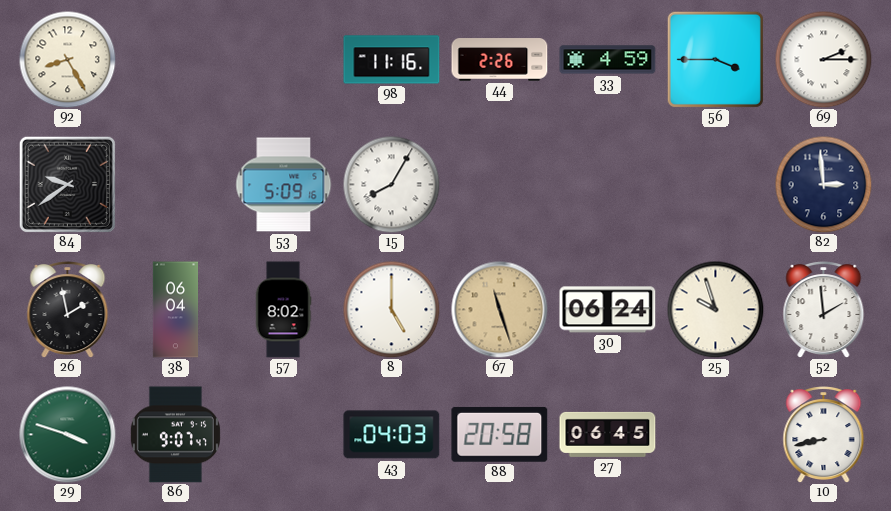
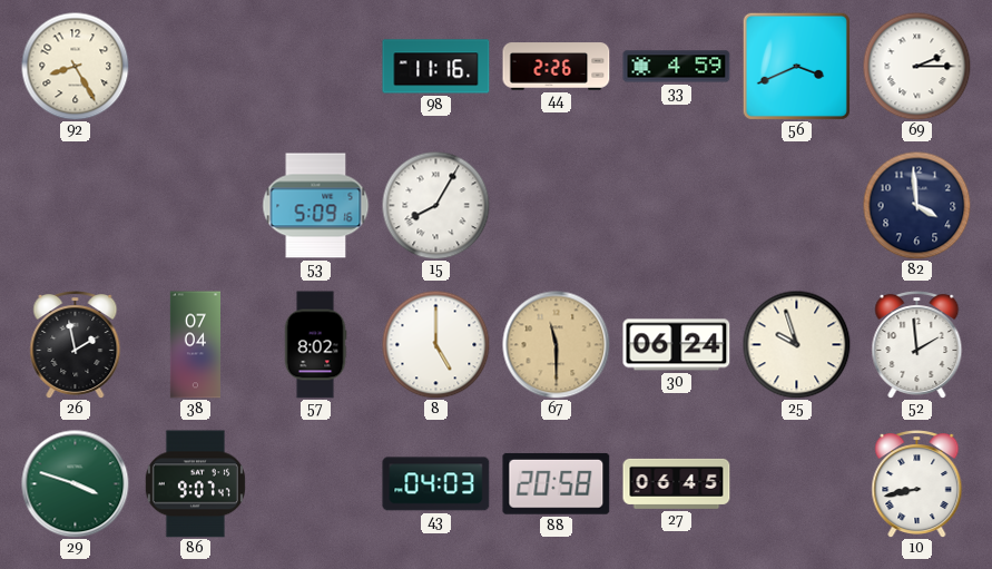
56: 3:45 -> 3:41
84: 9:39 -> none
82: 2:59 -> 3:59
38: 06:04 -> 07:04
67: 11:27 -> 11:30
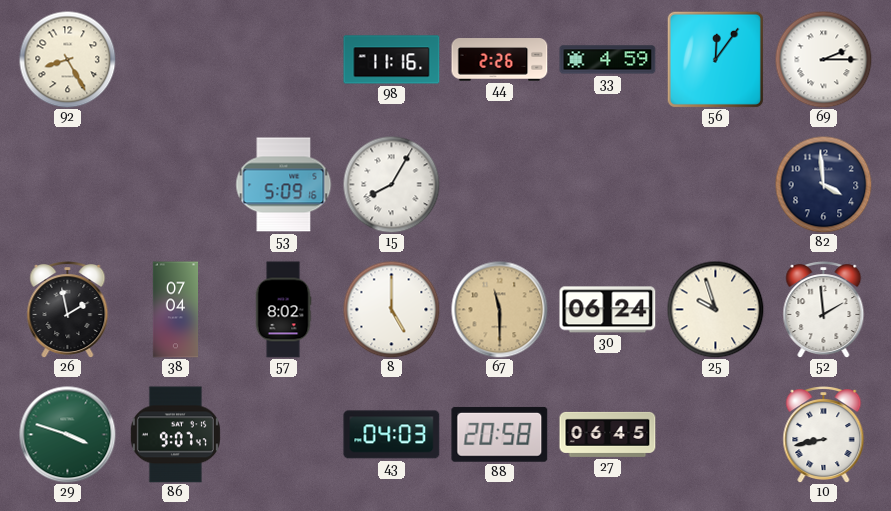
56: 3:41 -> 12:06
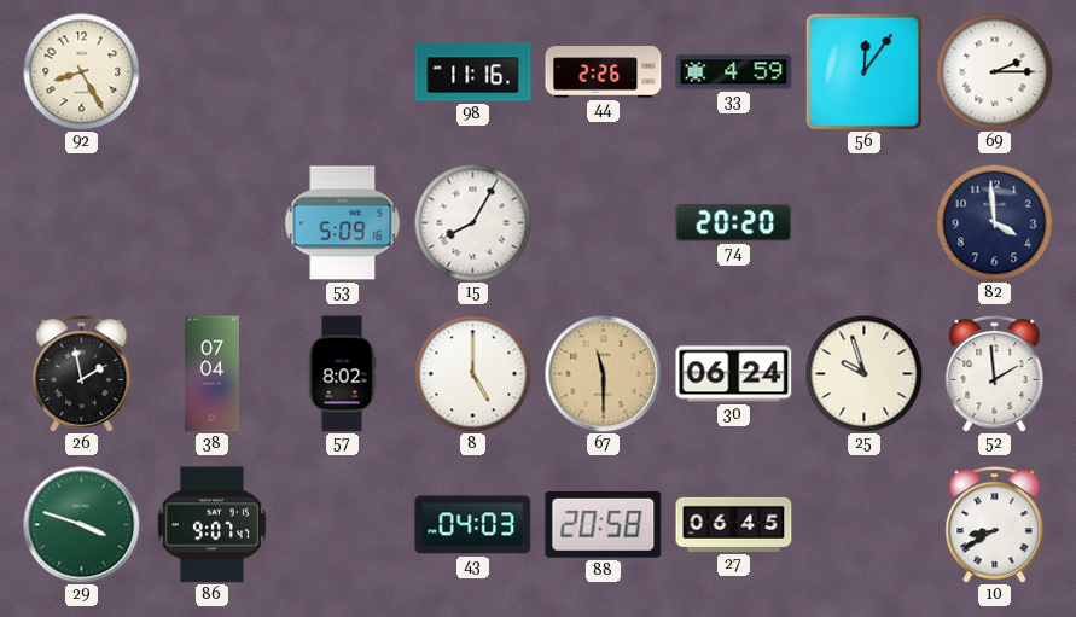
74: none -> 20:20
10: 8:43 -> 8:40
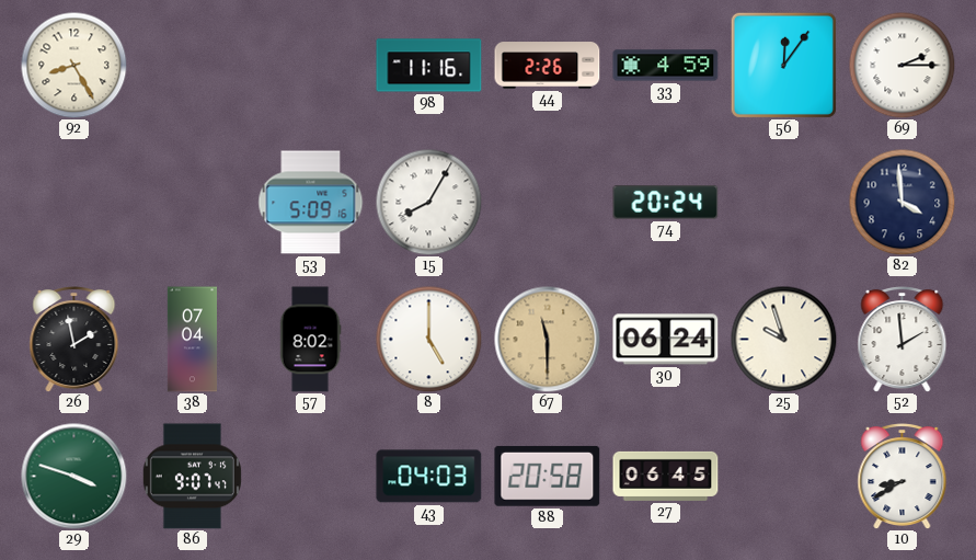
74: 20:20 -> 20:24
